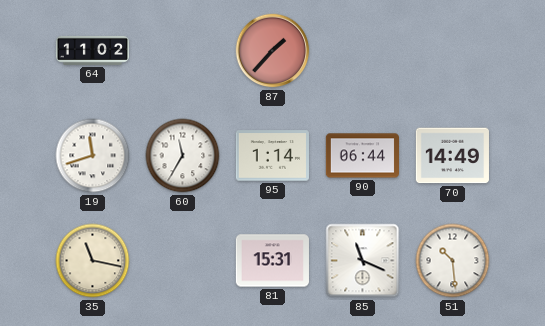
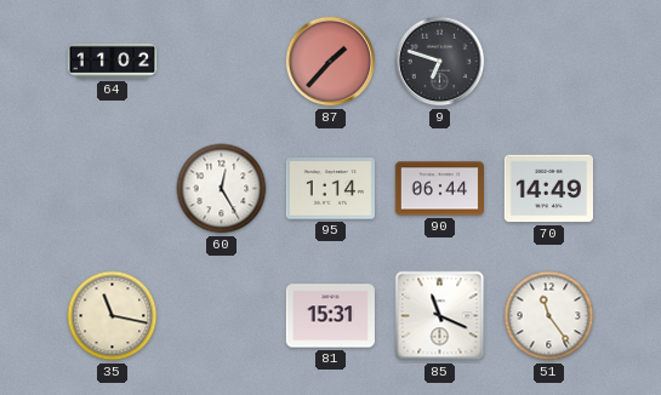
9: none -> 6:48
19: 11:42 -> none
60: 11:35 -> 12:25
51: 10:29 -> 11:24
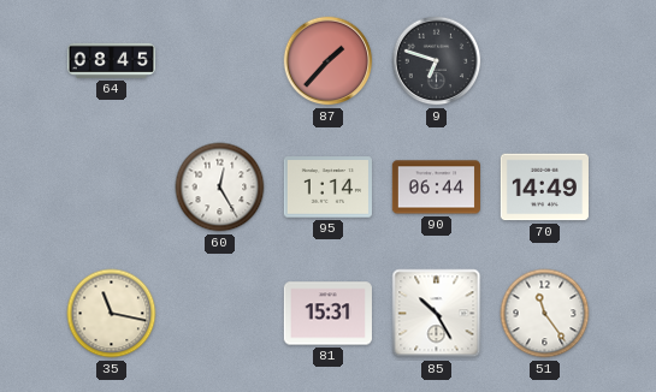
64: 11:02 -> 08:45
85: 11:19 -> 10:25
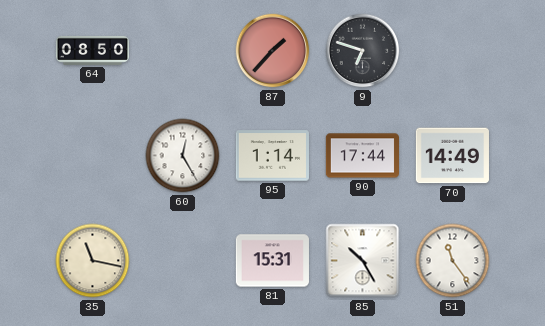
64: 08:45 -> 08:50
90: 06:44 -> 17:44
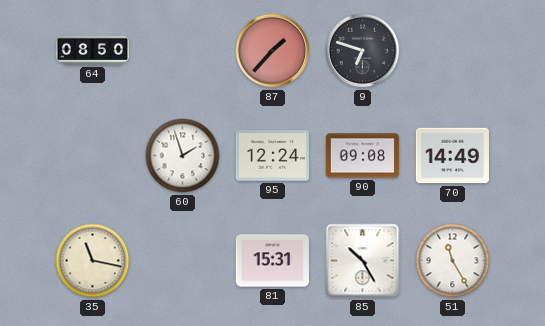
60: 12:25 -> 1:57
95: 1:14 -> 12:24
90: 17:44 -> 09:08
51: 11:24 -> 11:25
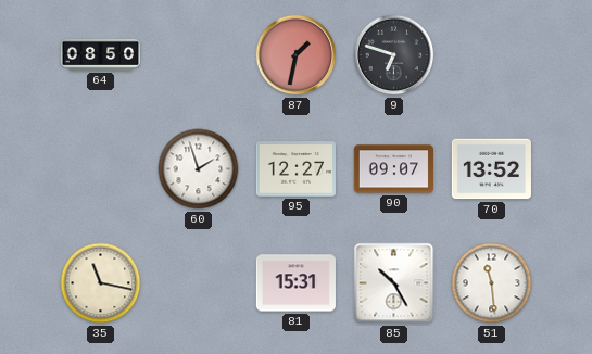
87: 1:37 -> 1:32
95: 12:24 -> 12:27
90: 09:08 -> 09:07
70: 14:49 -> 13:52
51: 11:25 -> 11:29
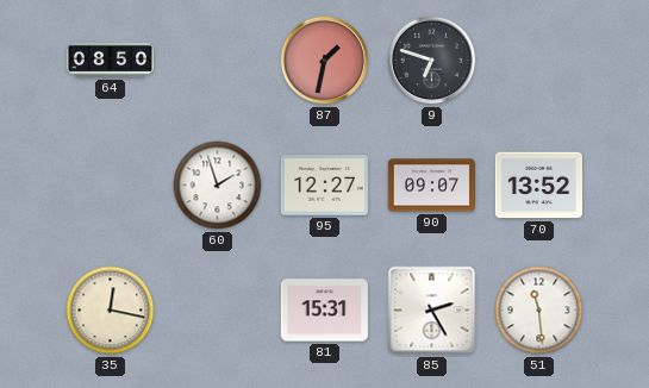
35: 11:17 -> 12:17
85: 10:25 -> 2:25
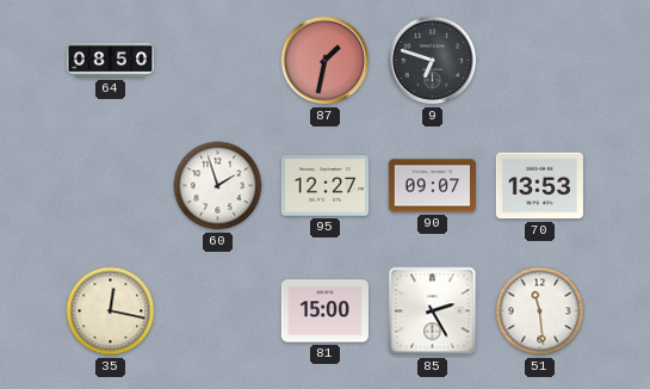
70: 13:52 -> 13:53
81: 15:31 -> 15:00
